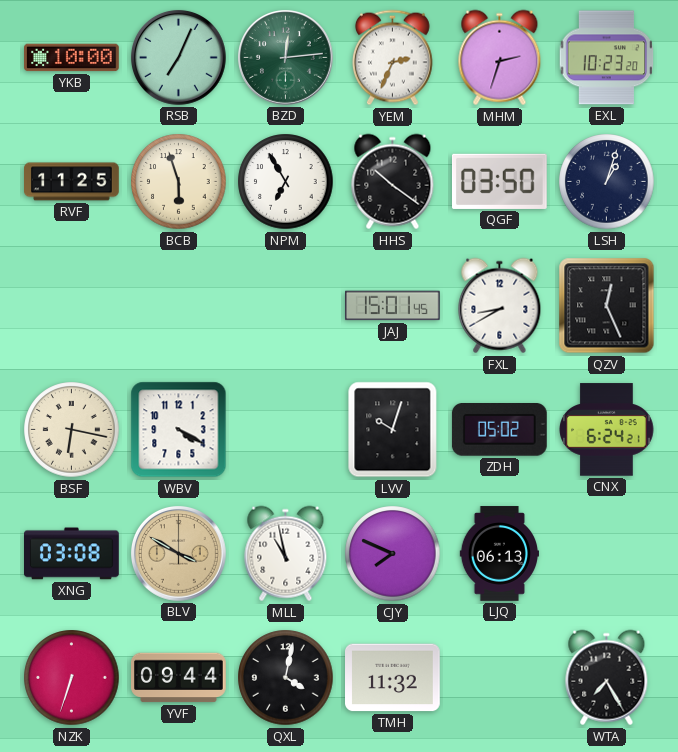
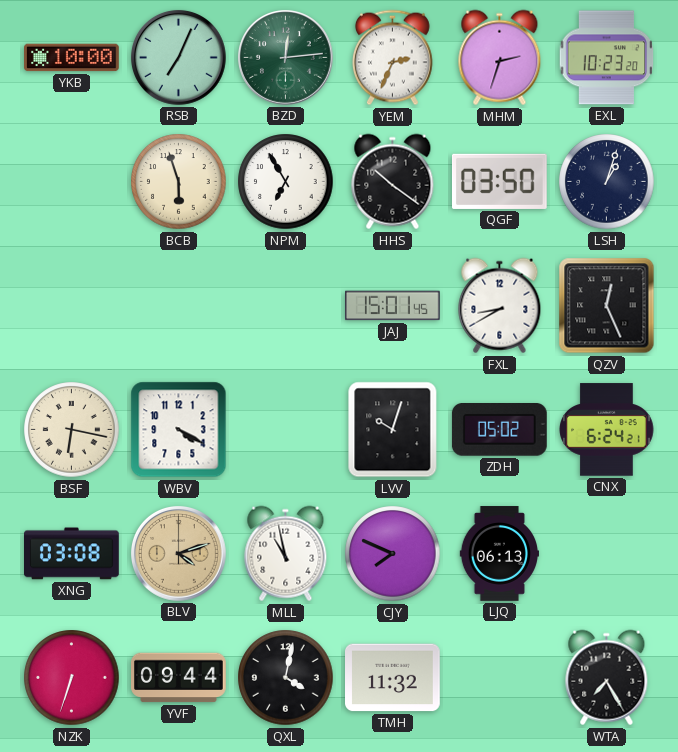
RVF: 11:25 -> none
BLV: 3:50 -> 4:12
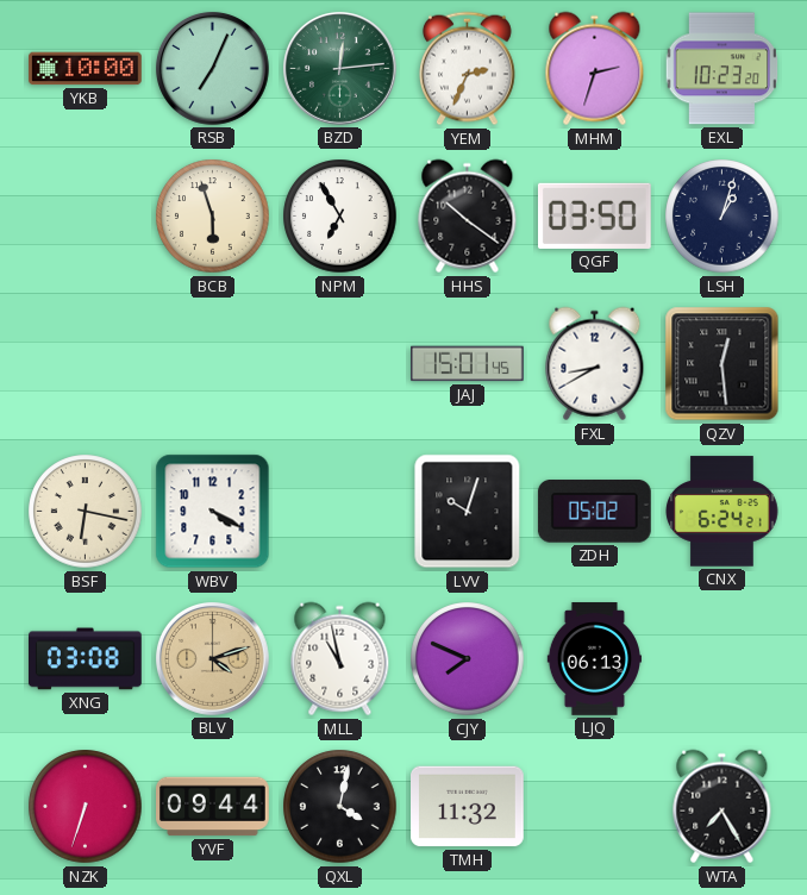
QZV: 12:26 -> 12:29
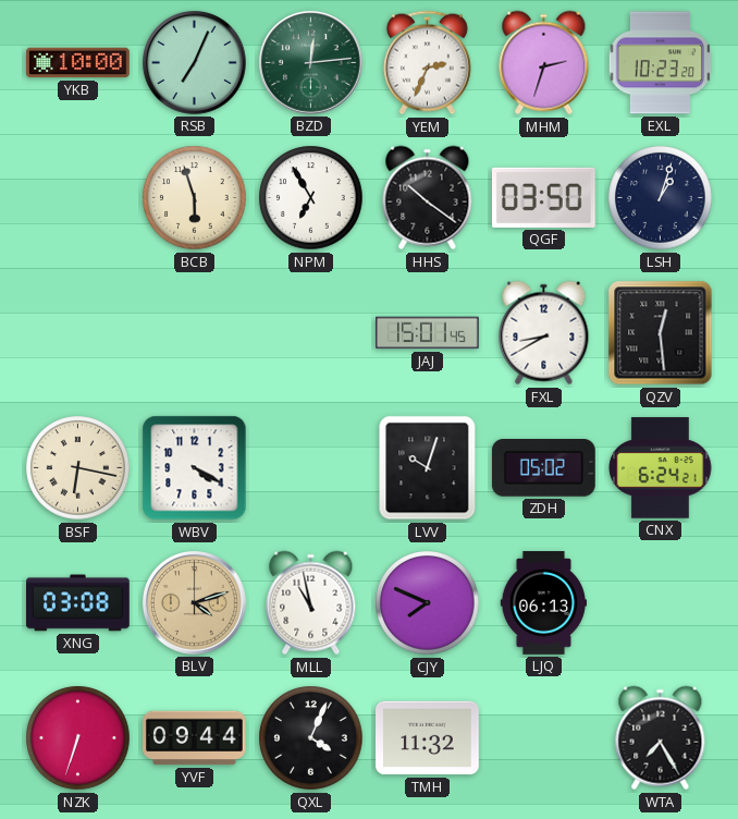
QXL: 4:02 -> 4:04
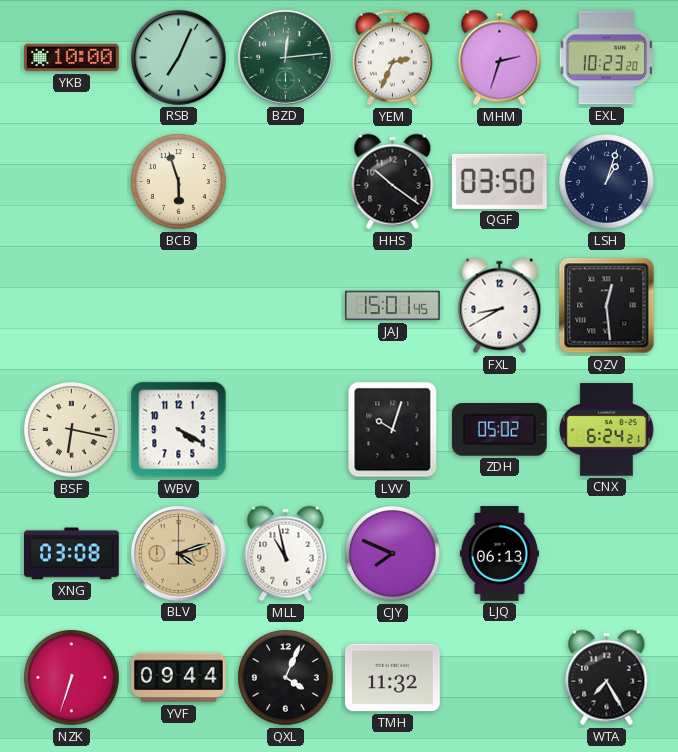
NPM: 6:55 -> none
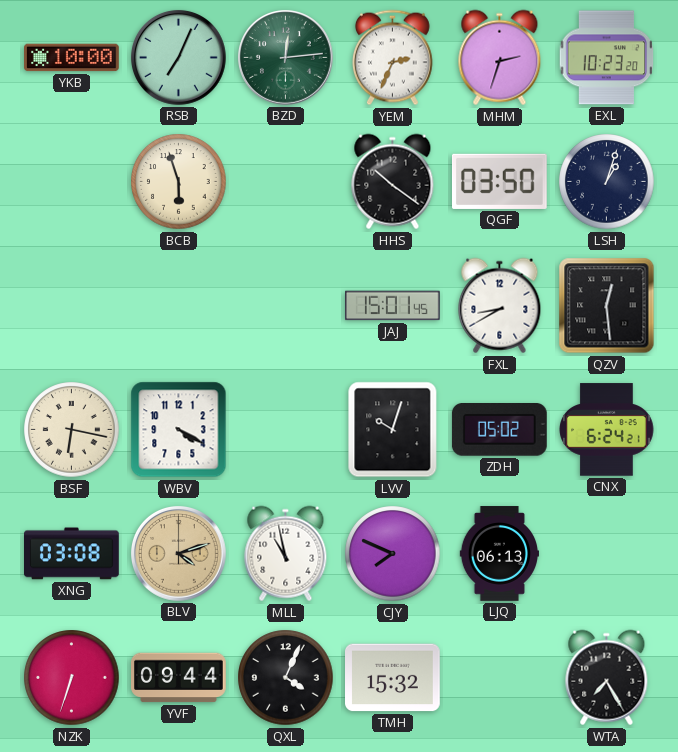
TMH: 11:32 -> 15:32
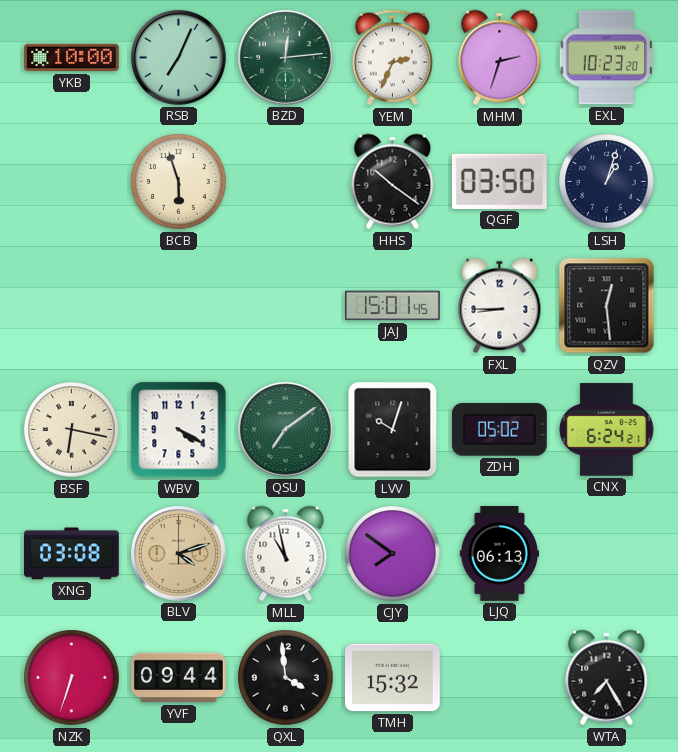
FXL: 8:40 -> 8:45
QSU: none -> 7:09
CJY: 7:49 -> 7:51
QXL: 4:04 -> 3:59
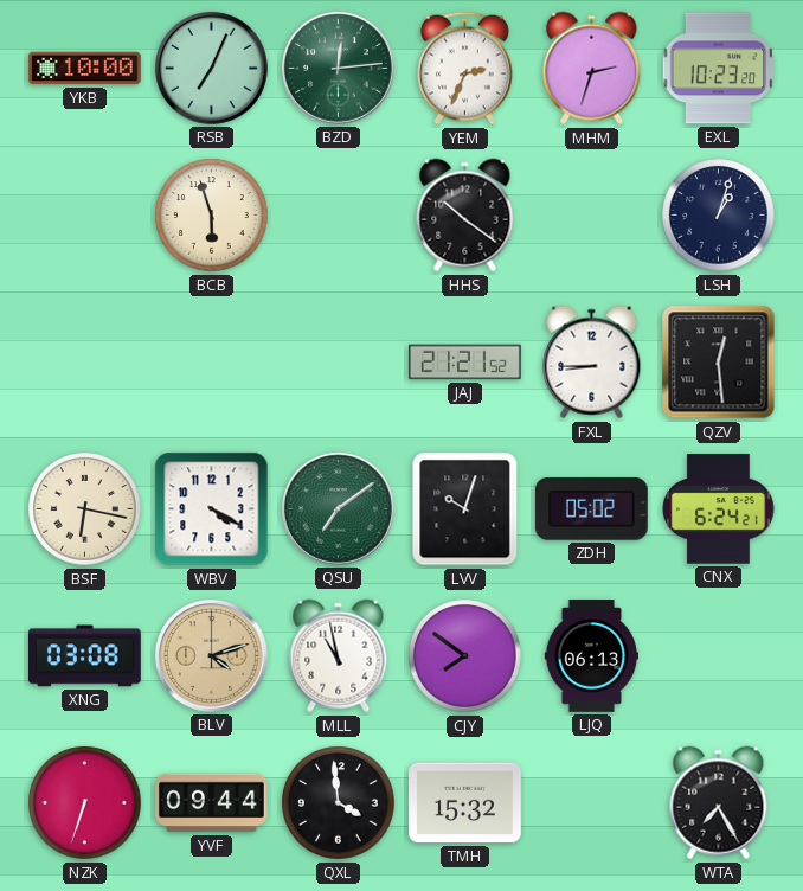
QGF: 03:50 -> none
JAJ: 15:01 -> 21:21
